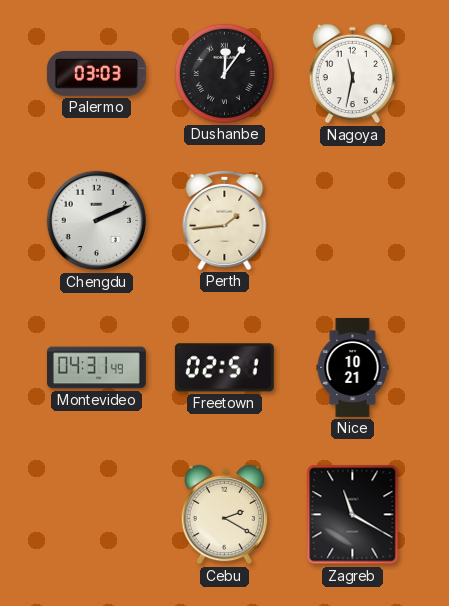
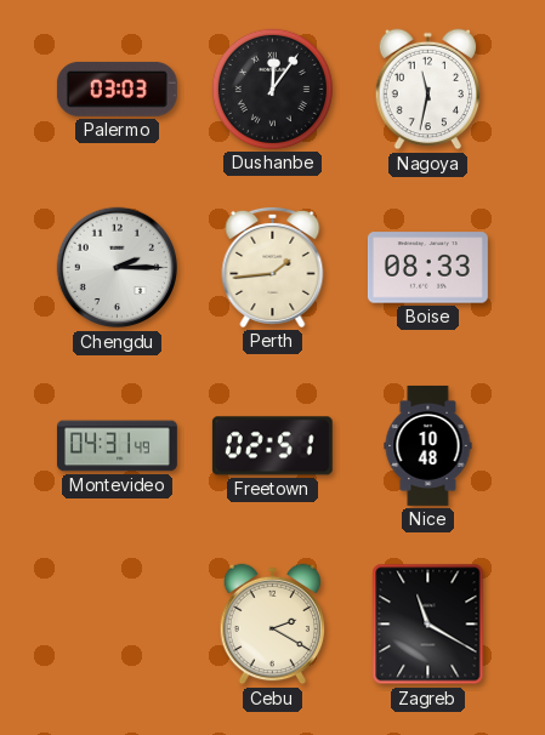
Chengdu: 2:11 -> 2:15
Boise: none -> 08:33
Nice: 10:21 -> 10:48
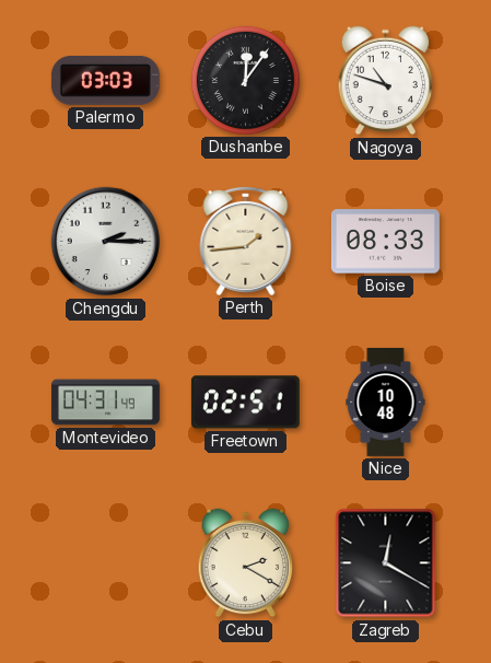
Nagoya: 11:32 -> 10:48
Zagreb: 11:20 -> 12:20
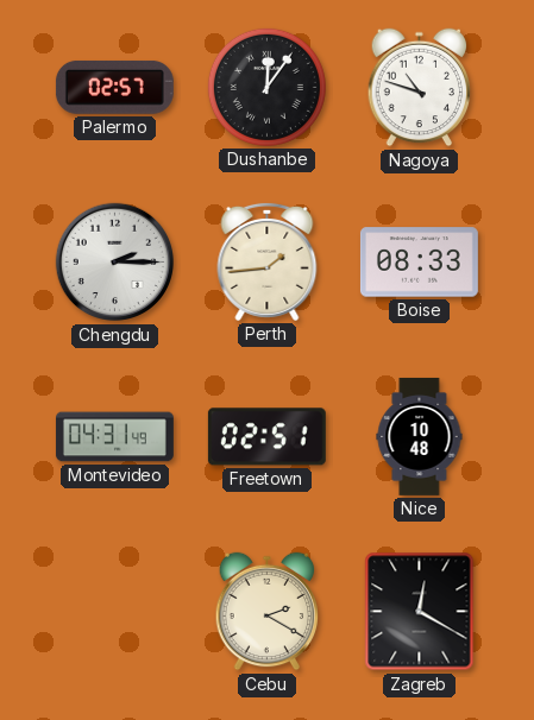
Palermo: 03:03 -> 02:57
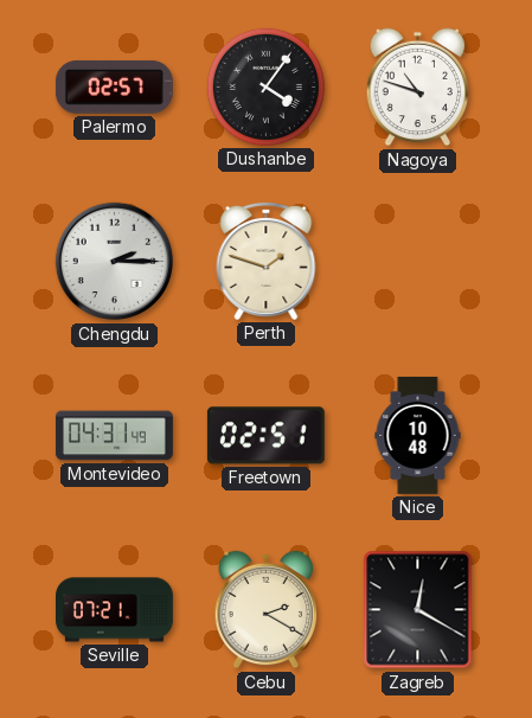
Dushanbe: 12:06 -> 4:06
Perth: 1:44 -> 1:48
Boise: 08:33 -> none
Seville: none -> 07:21
